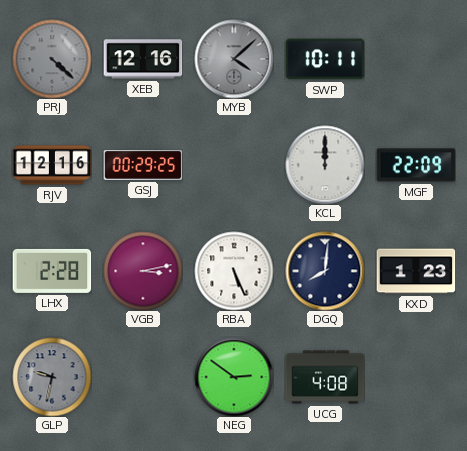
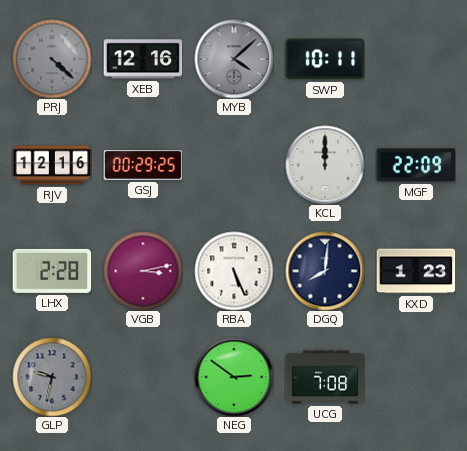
UCG: 4:08 -> 7:08
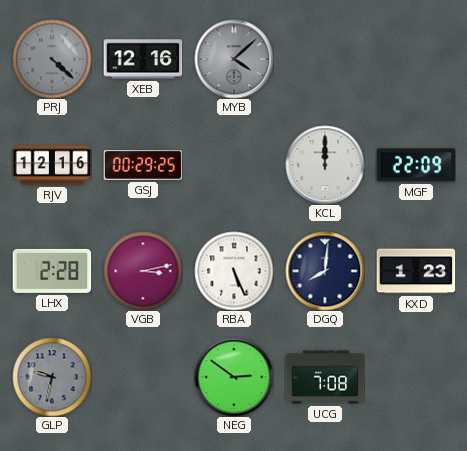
SWP: 10:11 -> none
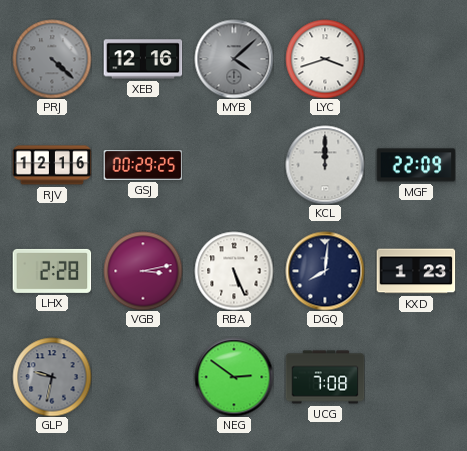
LYC: none -> 3:42
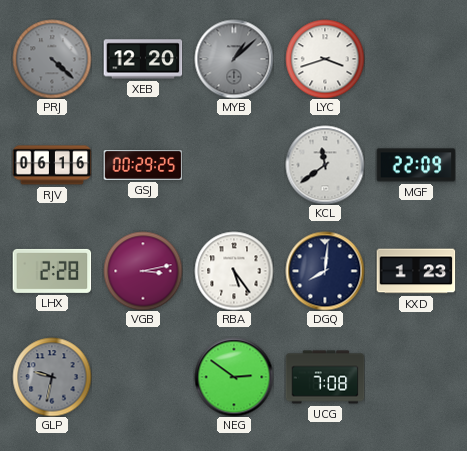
XEB: 12:16 -> 12:20
MYB: 4:08 -> 1:08
RJV: 12:16 -> 06:16
KCL: 12:00 -> 11:39
RBA: 5:26 -> 5:24
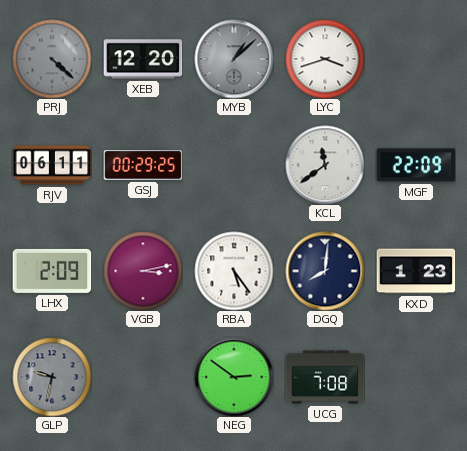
RJV: 06:16 -> 06:11
LHX: 2:28 -> 2:09
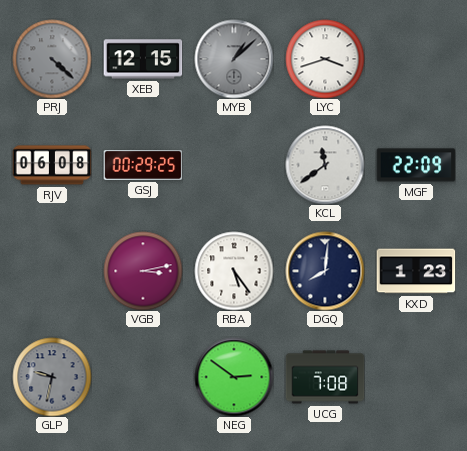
XEB: 12:20 -> 12:15
RJV: 06:11 -> 06:08
LHX: 2:09 -> none
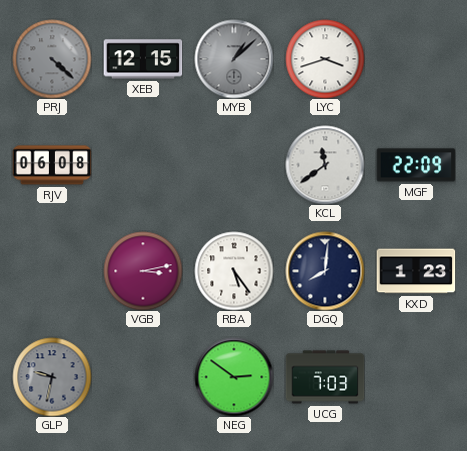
GSJ: 00:29 -> none
UCG: 7:08 -> 7:03
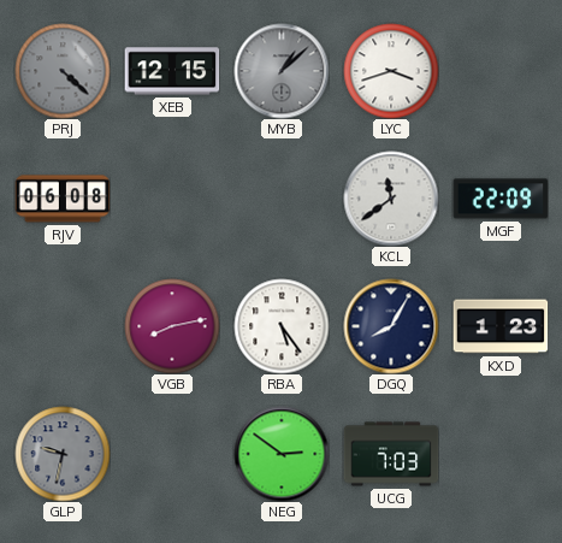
VGB: 3:13 -> 8:13
DGQ: 8:01 -> 8:05
